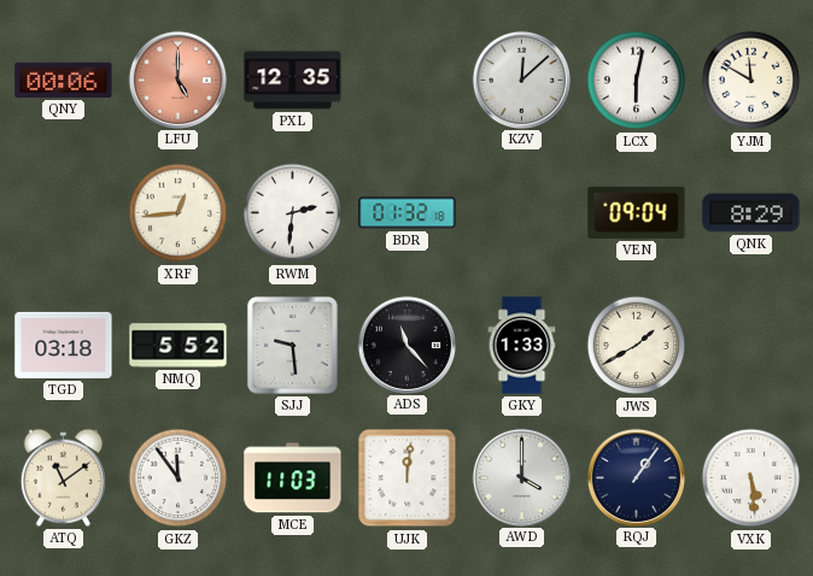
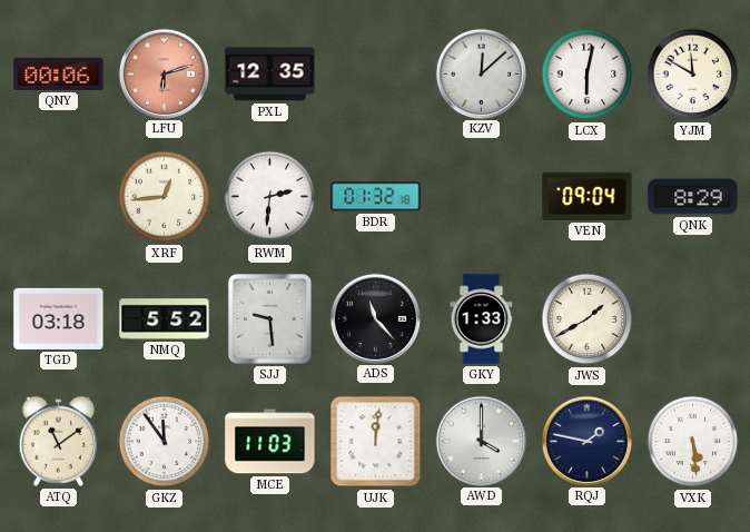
LFU: 5:00 -> 6:12
RQJ: 1:06 -> 1:47
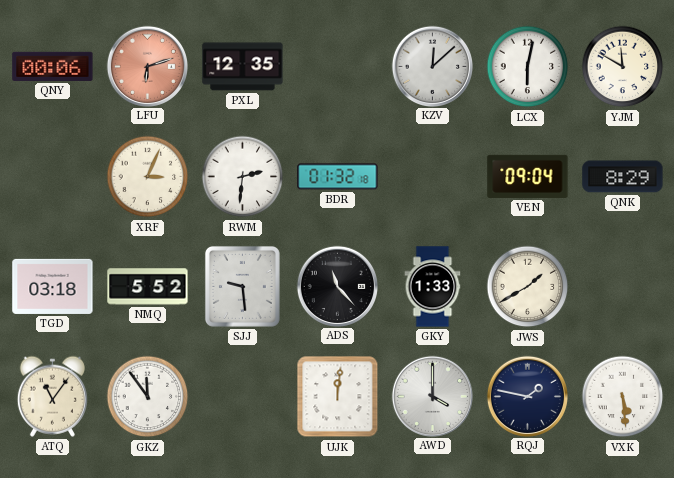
XRF: 12:44 -> 3:04
ATQ: 11:09 -> 11:06
MCE: 11:03 -> none
